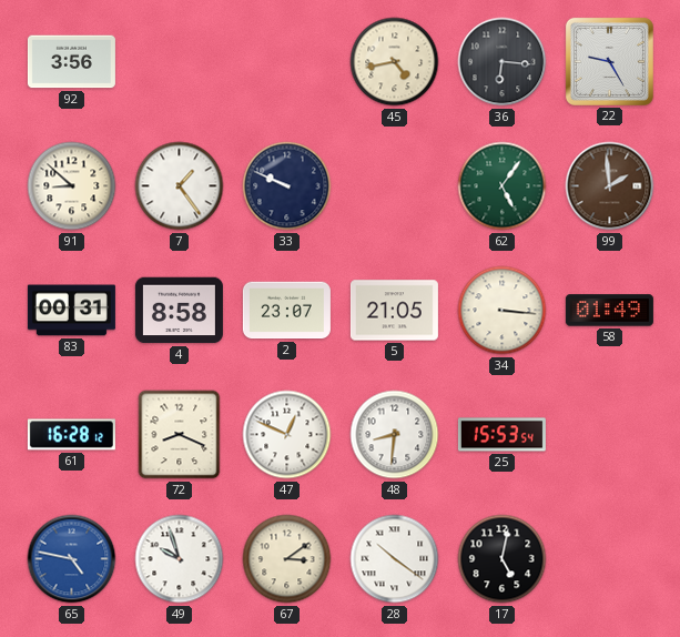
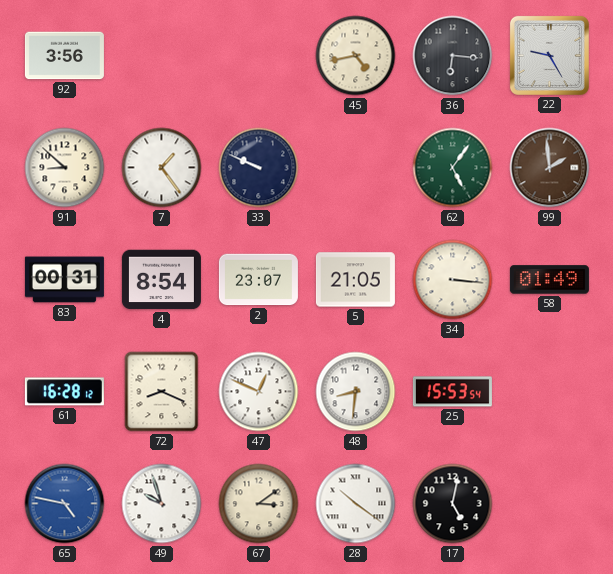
4: 8:58 -> 8:54
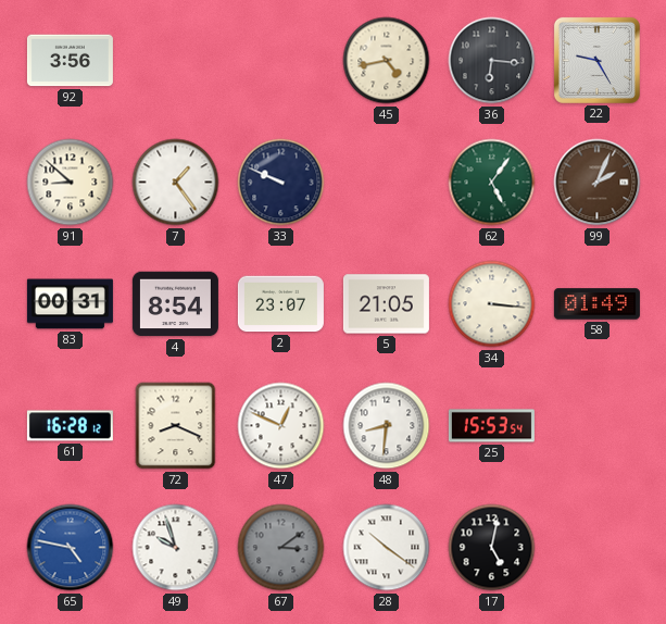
99: 1:59 -> 2:04
67 dial: cream -> grey
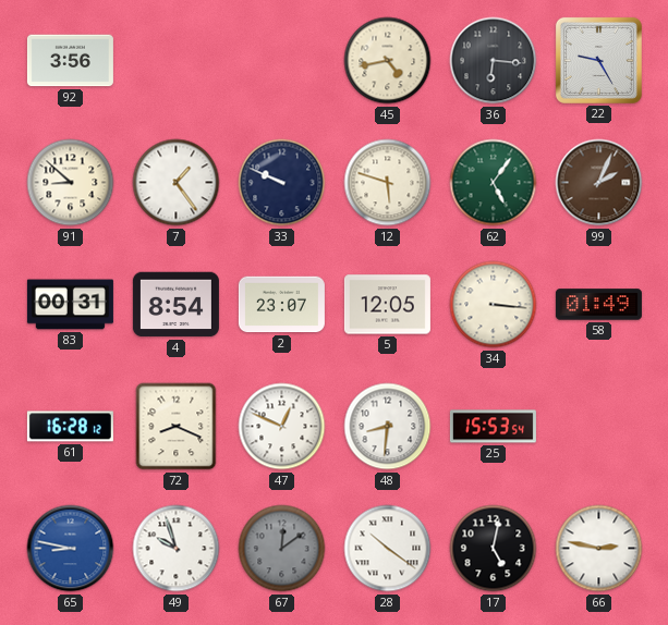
12: none -> 5:48
5: 21:05 -> 12:05
65: 4:47 -> 8:47
67: 3:09 -> 12:09
66: none -> 2:47
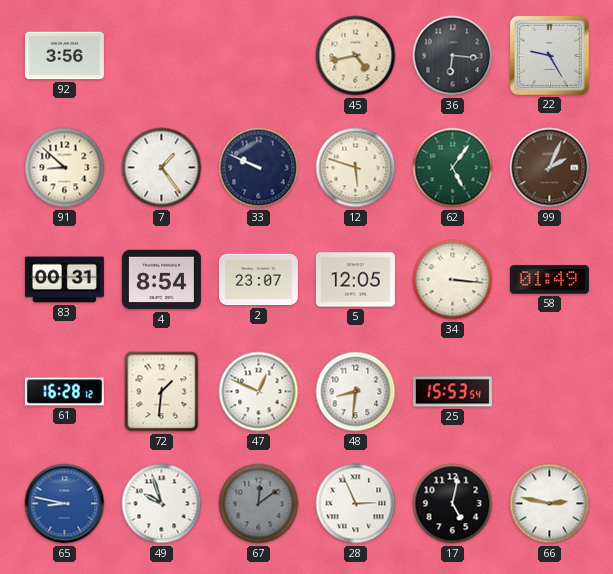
72: 8:19 -> 1:31
28: 10:21 -> 2:56
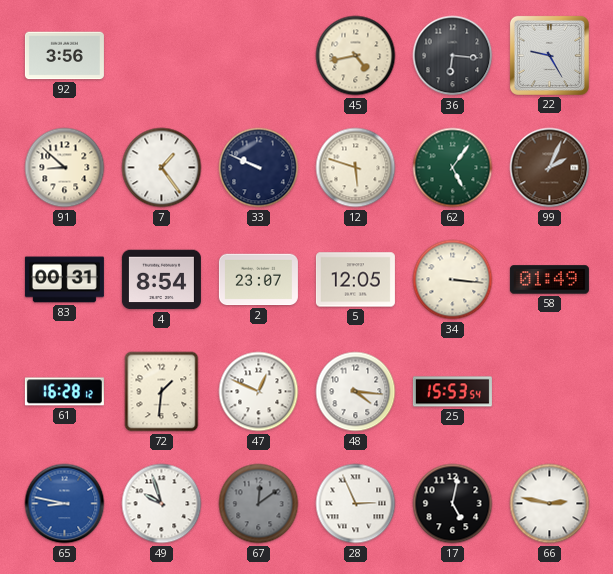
48: 8:31 -> 4:16
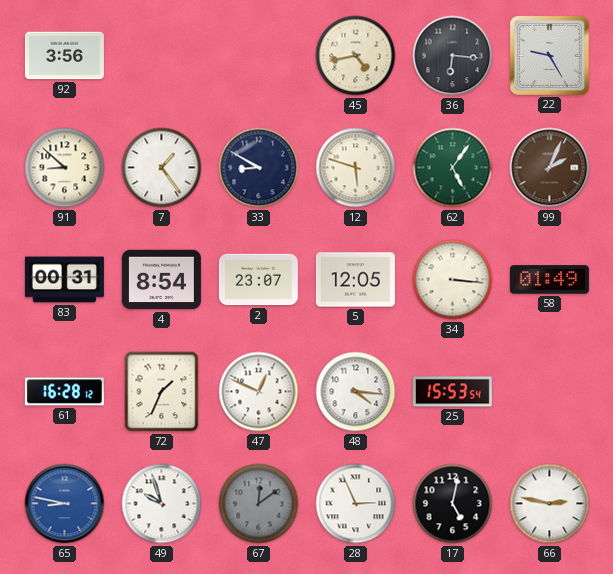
33: 9:49 -> 8:50
72: 1:31 -> 1:34
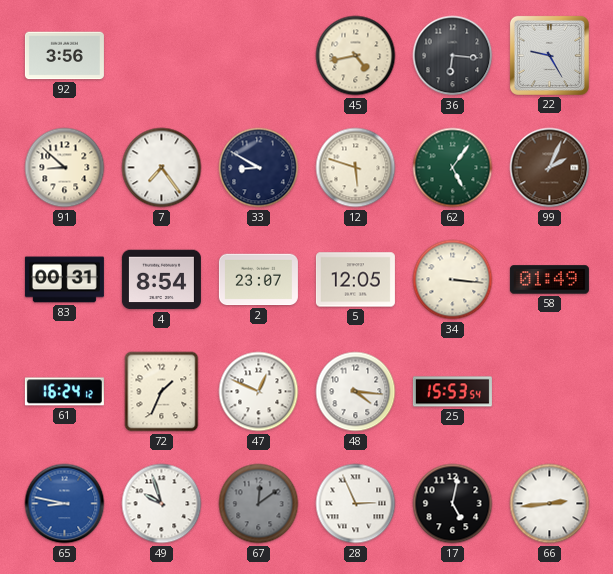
7: 1:24 -> 7:24
61: 16:28 -> 16:24
66: 2:47 -> 2:44
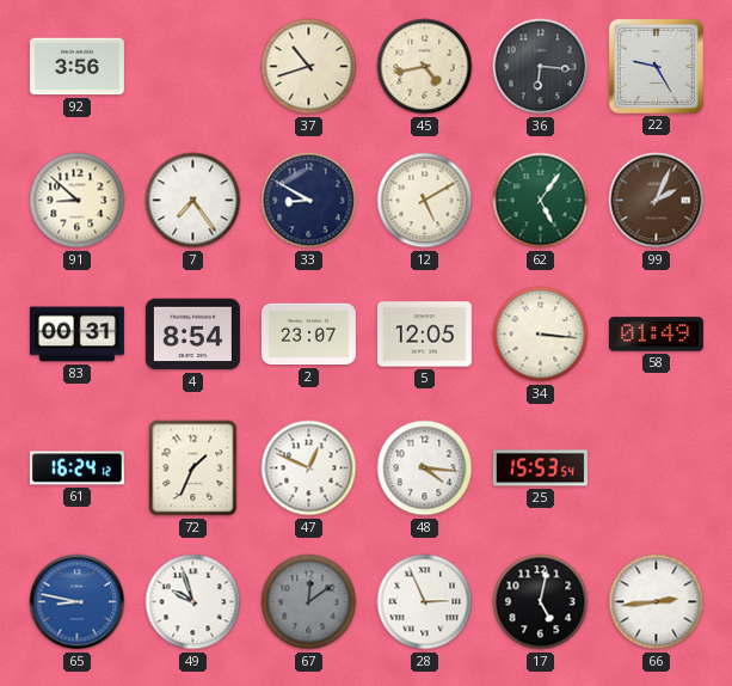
37: none -> 10:42
12: 5:48 -> 5:10
